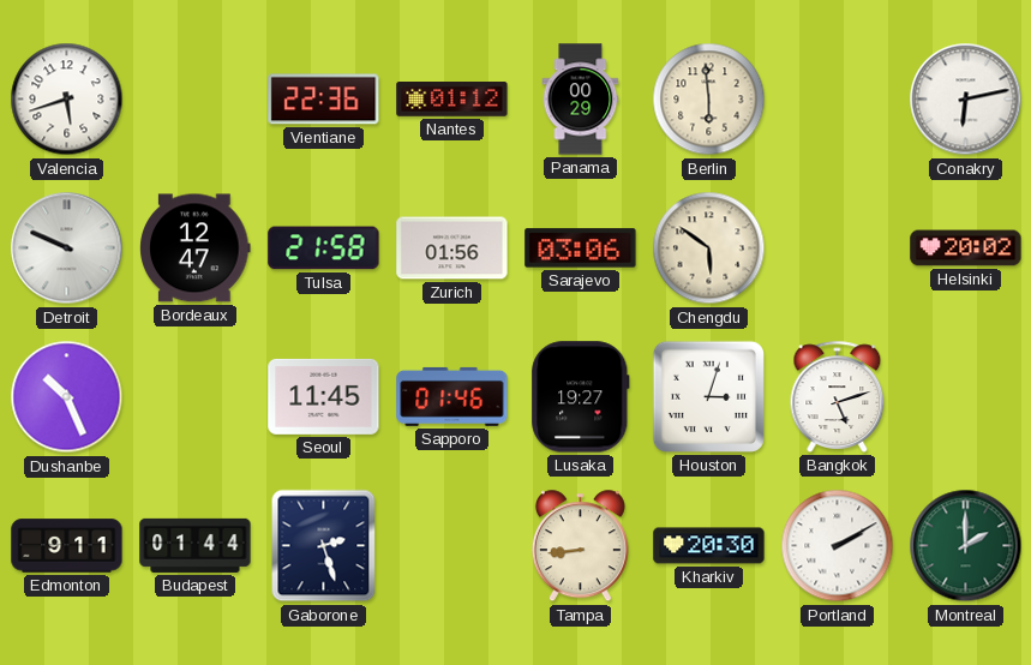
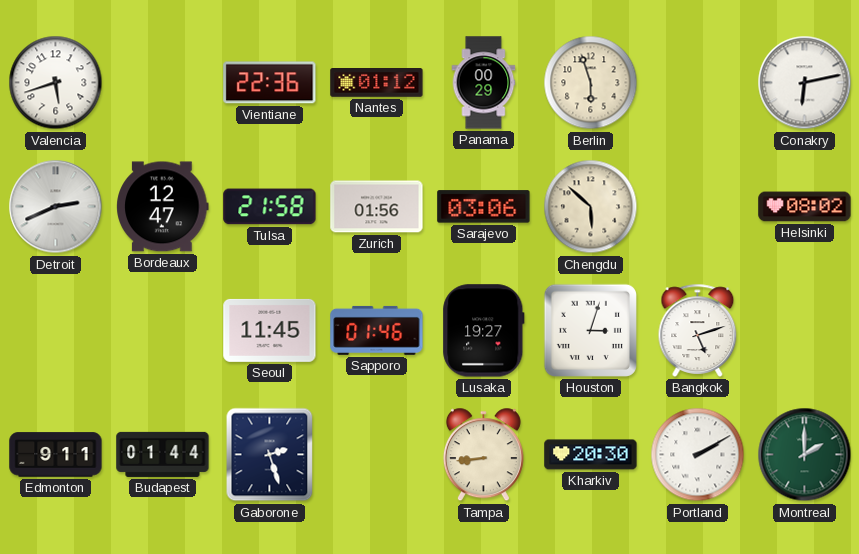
Berlin: 5:59 -> 5:57
Detroit: 9:49 -> 2:41
Chengdu: 5:51 -> 5:52
Helsinki: 20:02 -> 08:02
Dushanbe: 10:26 -> none
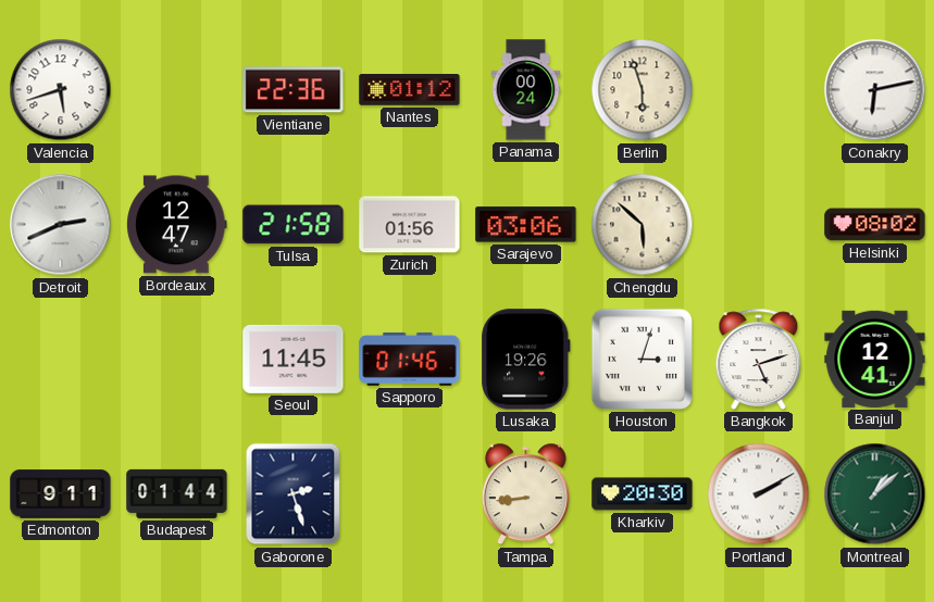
Panama: 00:29 -> 00:24
Lusaka: 19:27 -> 19:26
Banjul: none -> 12:41
Montreal: 2:00 -> 1:08
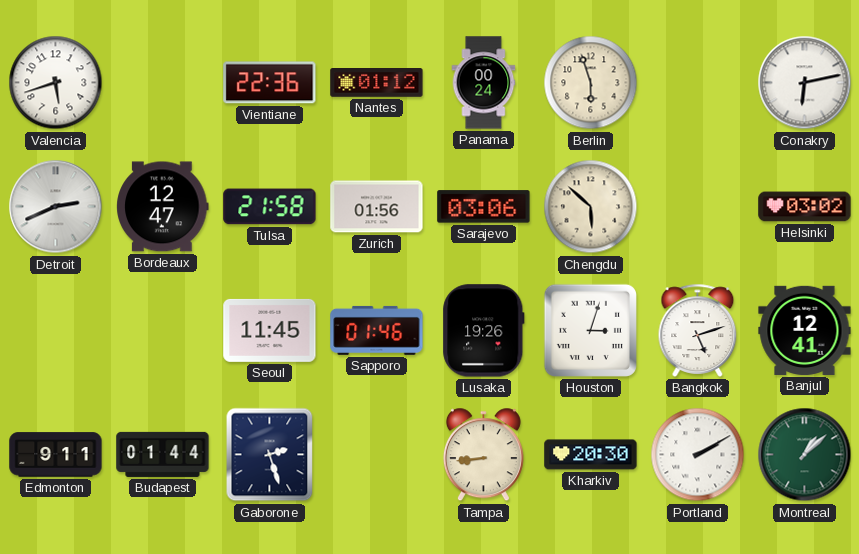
Helsinki: 08:02 -> 03:02
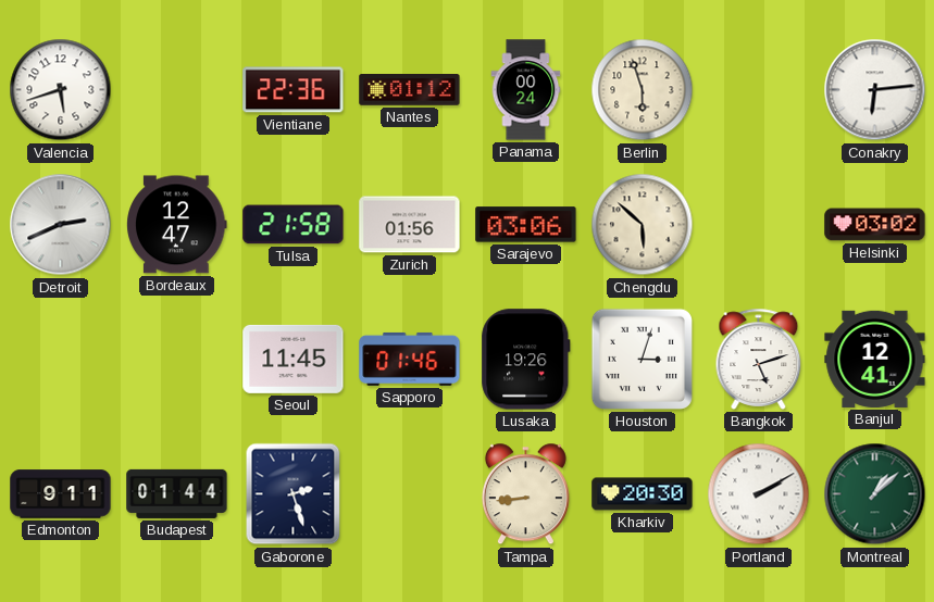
Conakry: 6:13 -> 6:14
